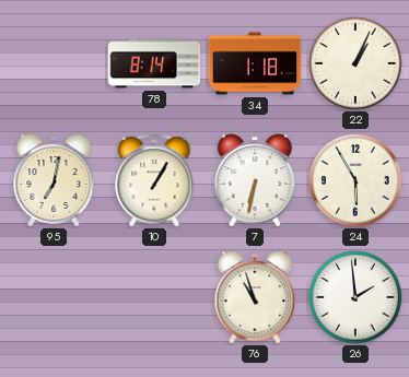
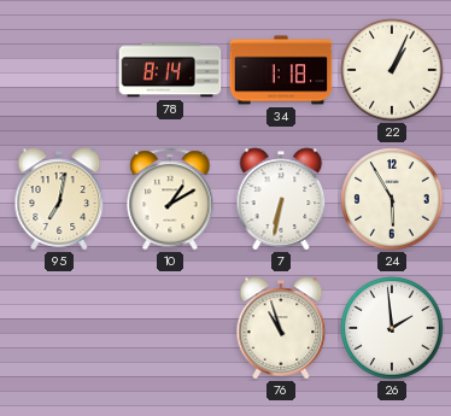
10: 1:05 -> 1:10
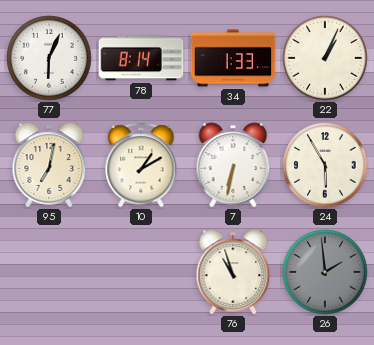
77: none -> 6:04
34: 1:18 -> 1:33
26 dial: white -> grey
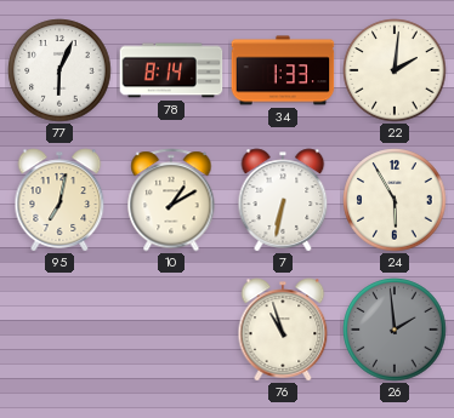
22: 1:04 -> 2:01
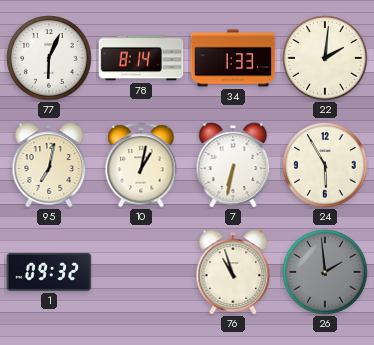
10: 1:10 -> 1:02
1: none -> 09:32
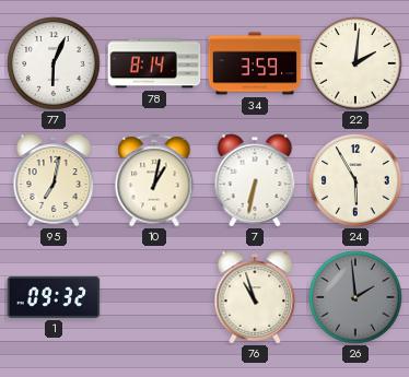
34: 1:33 -> 3:59
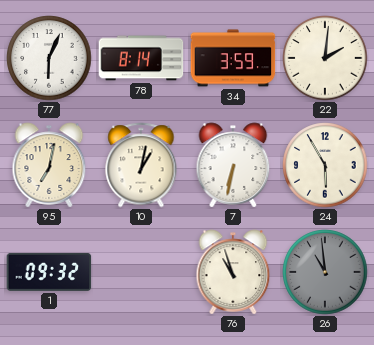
26: 1:59 -> 10:59
